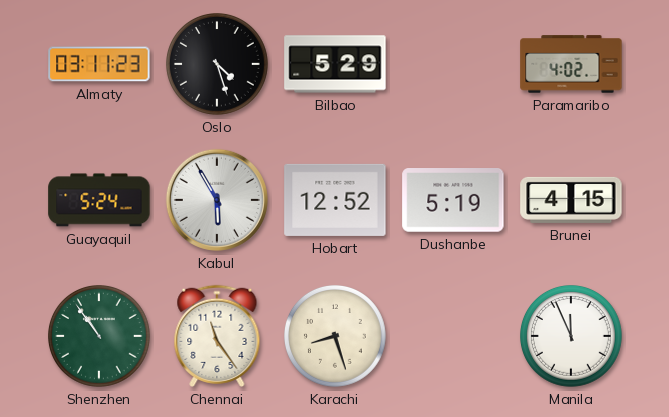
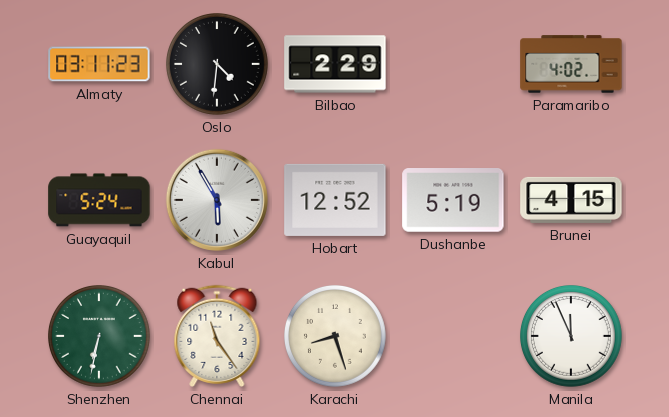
Oslo: 4:27 -> 4:31
Bilbao: 5:29 -> 2:29
Shenzhen: 10:54 -> 6:32
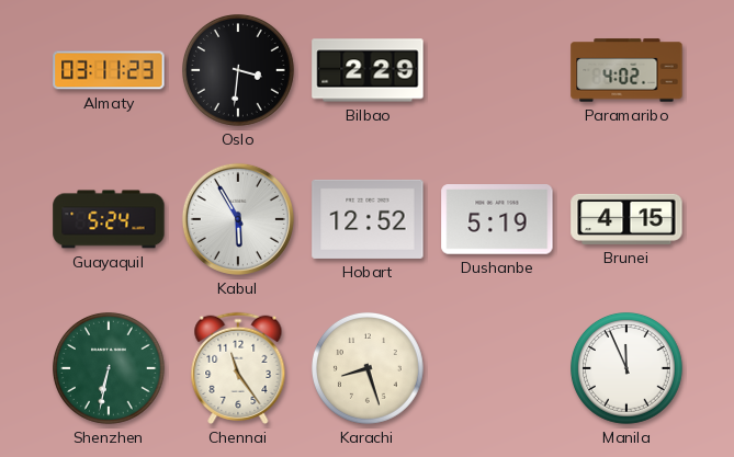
Oslo: 4:31 -> 3:31
